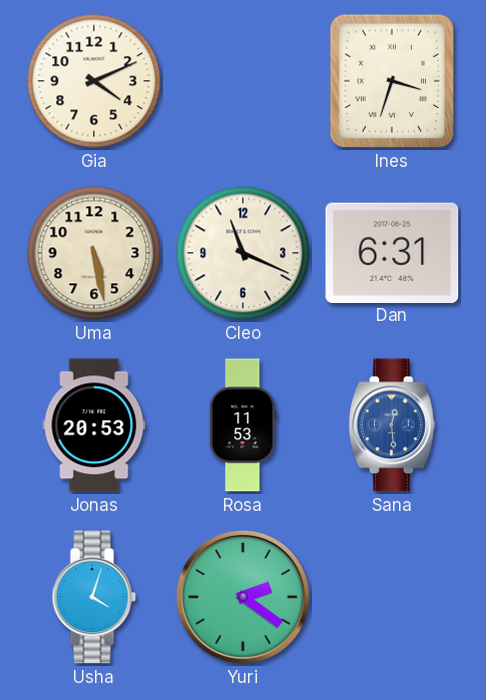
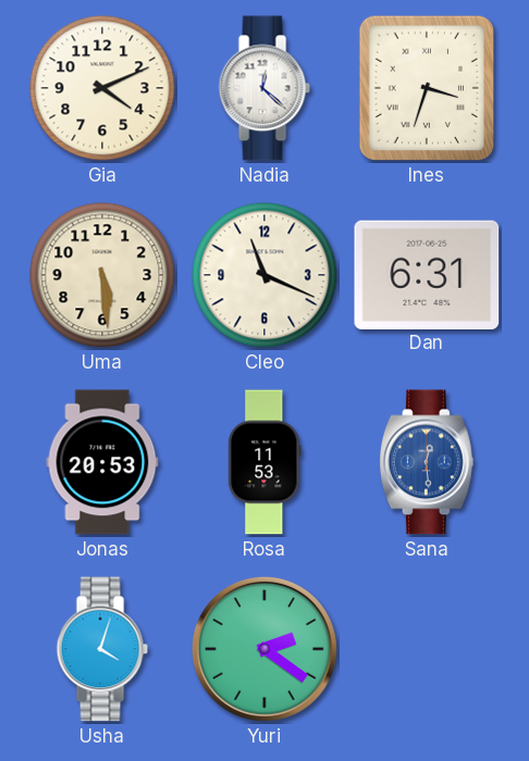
Nadia: none -> 12:22
Uma: 5:28 -> 5:29
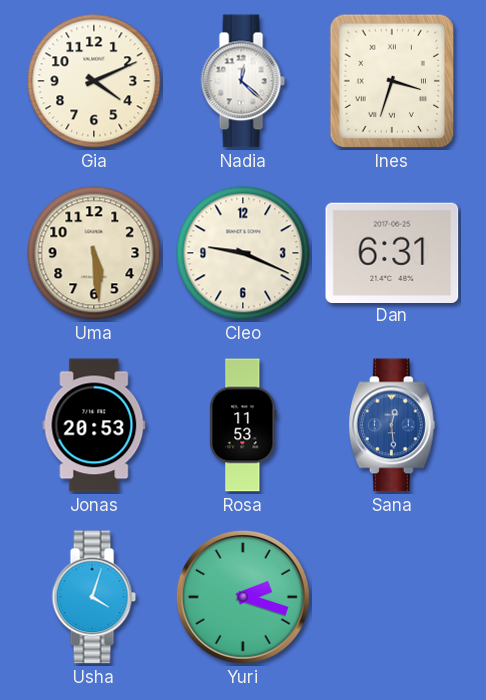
Cleo: 11:19 -> 9:19
Yuri: 2:21 -> 2:18
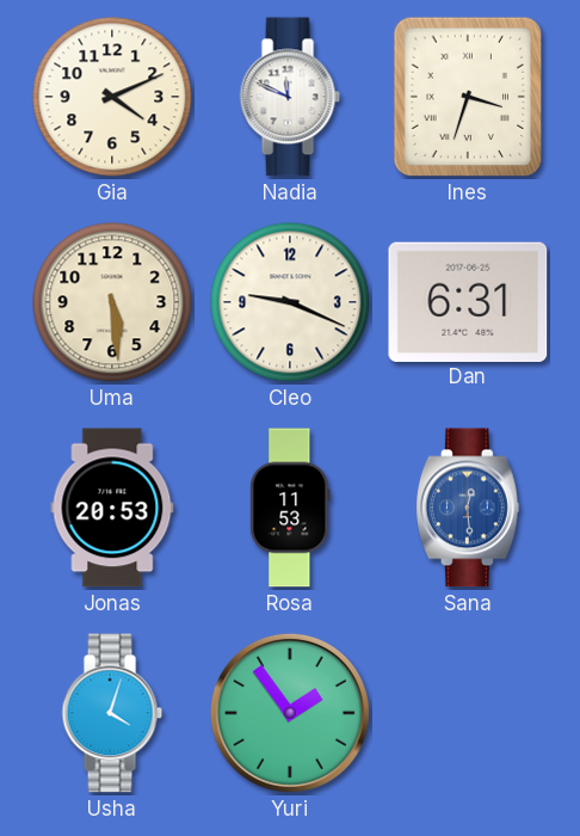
Nadia: 12:22 -> 11:49
Yuri: 2:18 -> 1:54
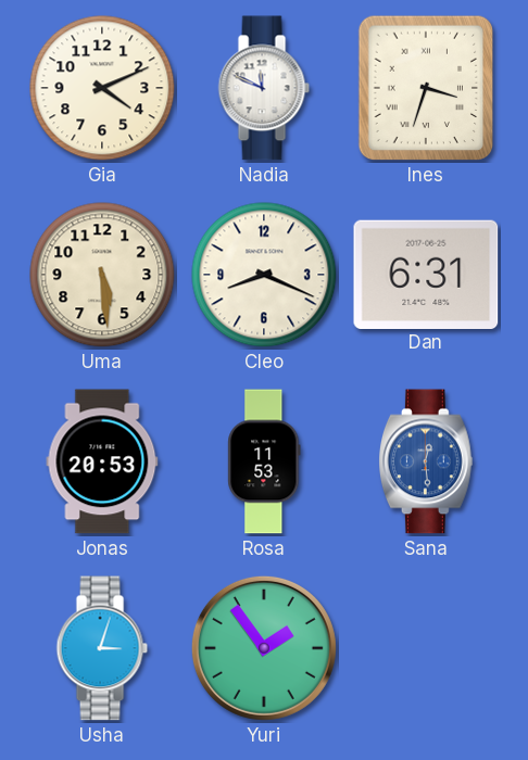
Cleo: 9:19 -> 8:19
Usha: 4:03 -> 3:03
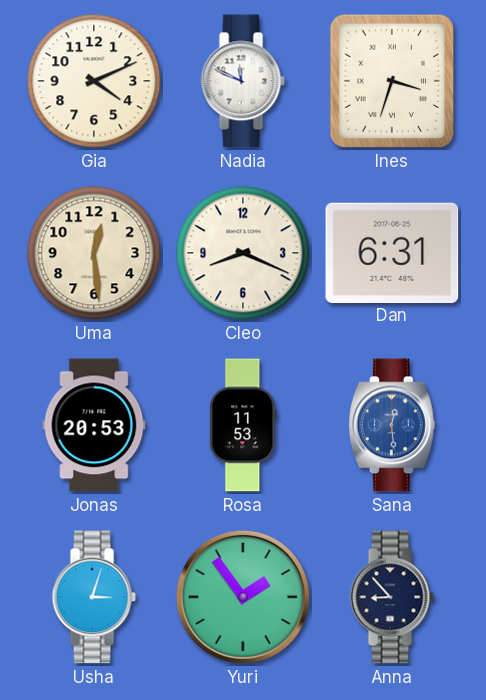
Uma: 5:29 -> 12:29
Anna: none -> 8:53
